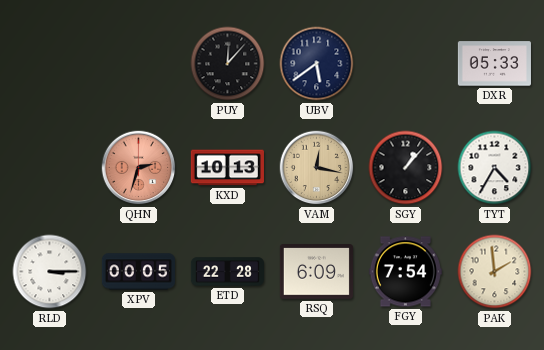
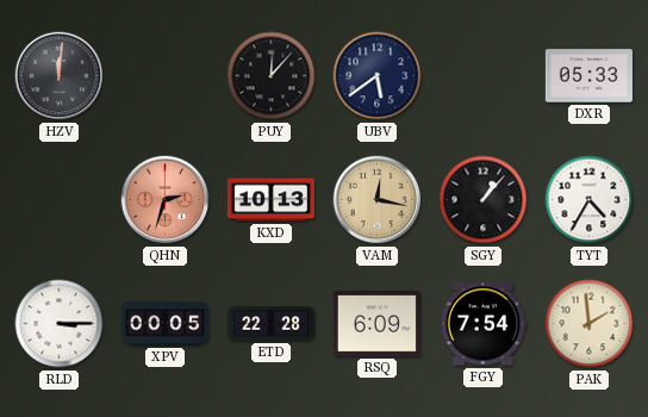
HZV: none -> 12:01
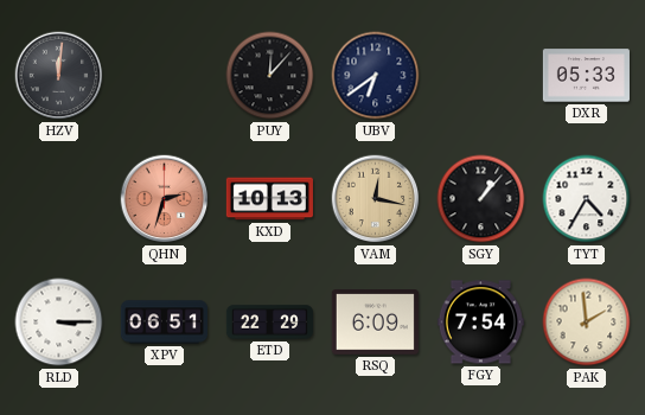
UBV: 5:39 -> 6:39
XPV: 00:05 -> 06:51
ETD: 22:28 -> 22:29
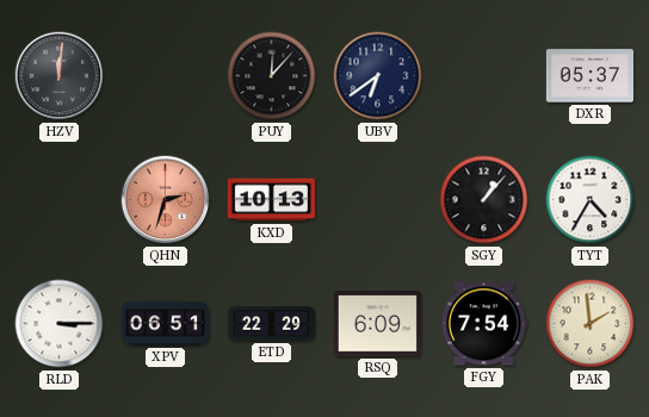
DXR: 05:33 -> 05:37
VAM: 12:17 -> none
